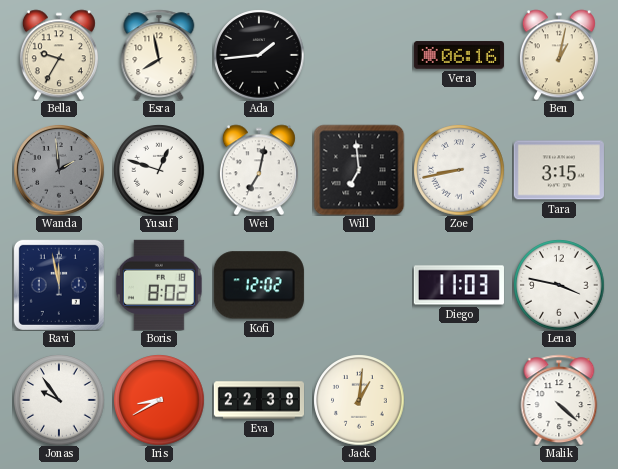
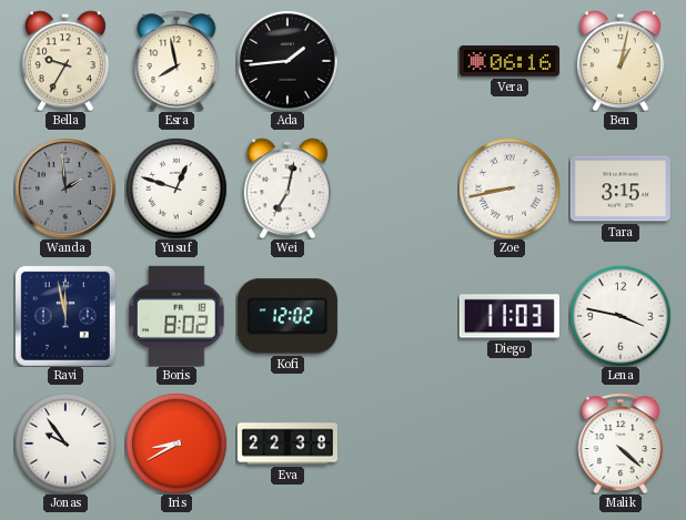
Will: 6:59 -> none
Jack: 1:01 -> none
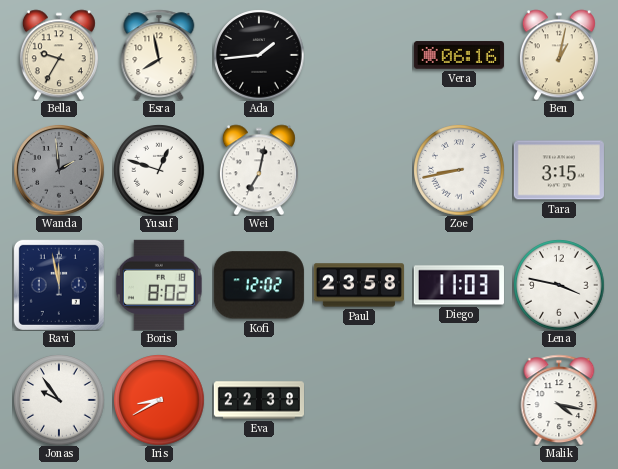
Paul: none -> 23:58
Malik: 4:22 -> 4:17
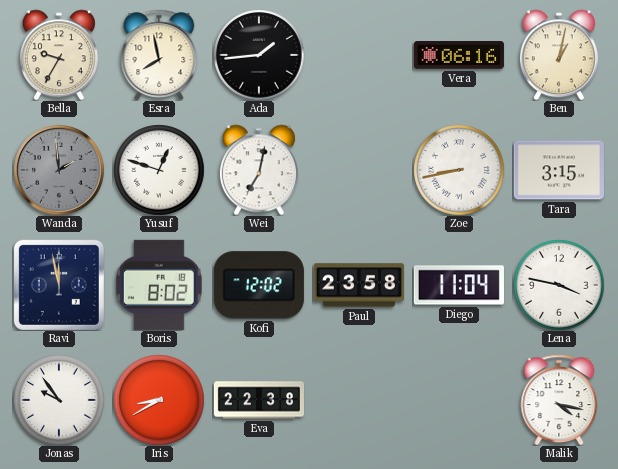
Diego: 11:03 -> 11:04
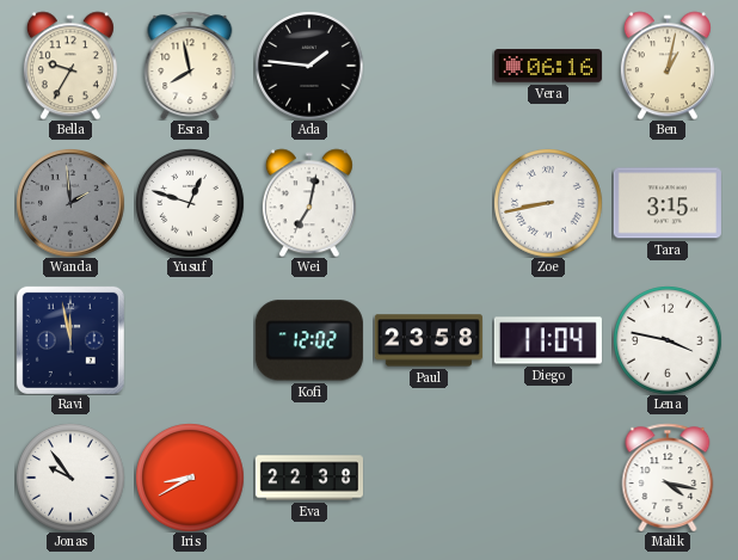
Ada: 1:44 -> 1:46
Boris: 8:02 -> none
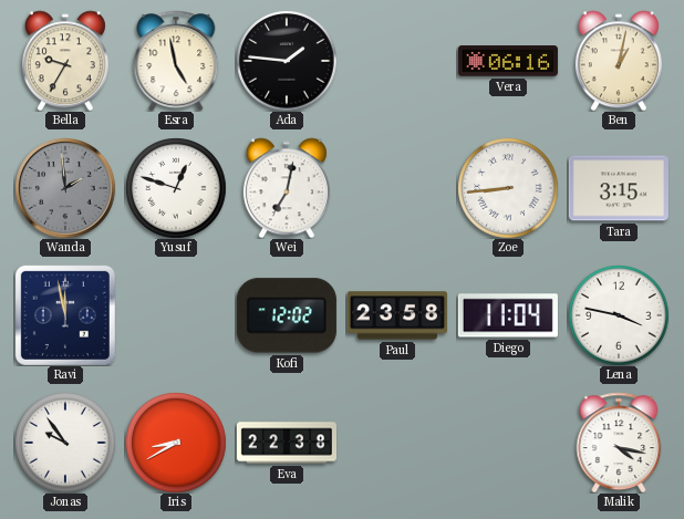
Esra: 7:58 -> 4:58
Zoe: 8:43 -> 8:44
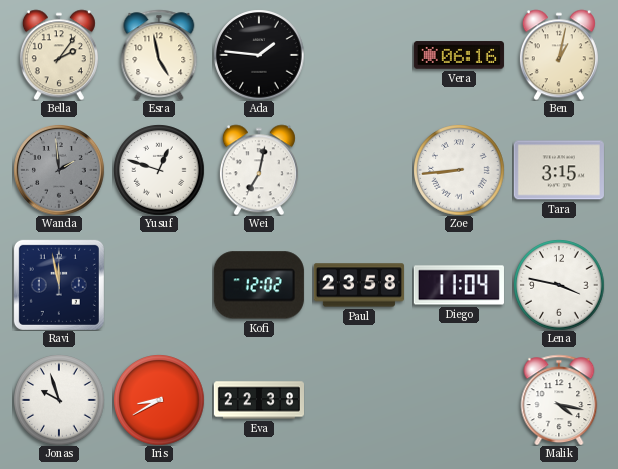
Bella: 9:35 -> 2:06
Jonas: 9:54 -> 9:57
